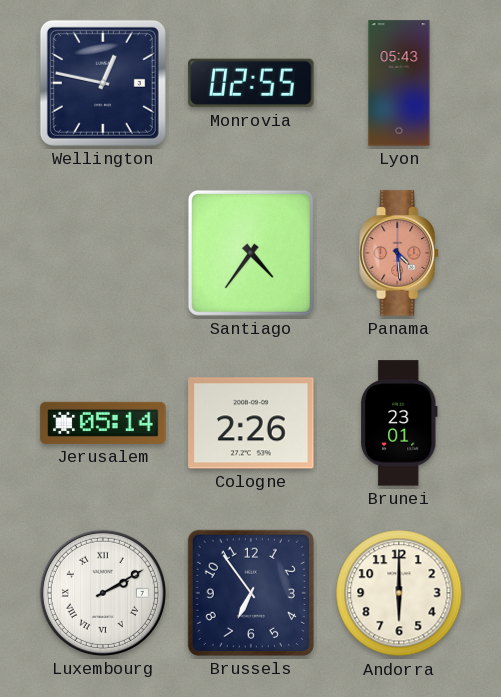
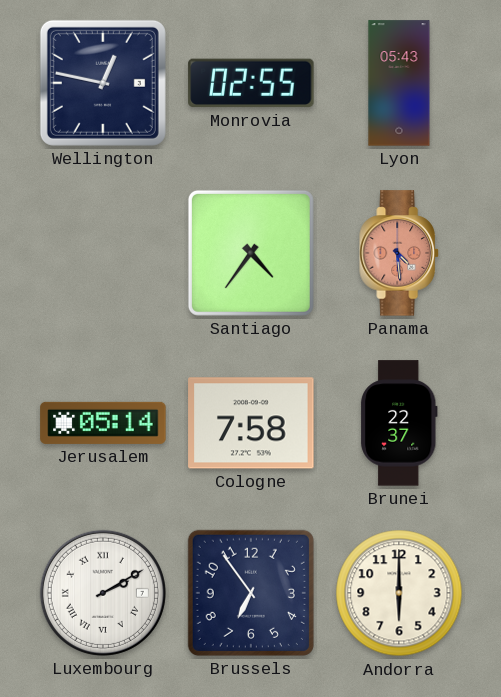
Cologne: 2:26 -> 7:58
Brunei: 23:01 -> 22:37
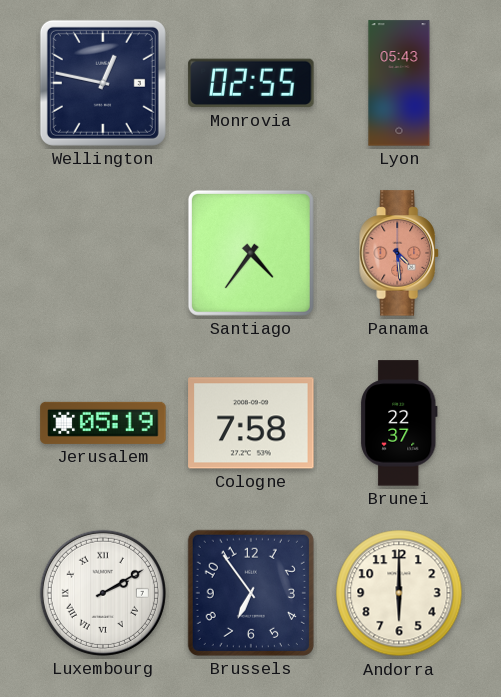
Jerusalem: 05:14 -> 05:19
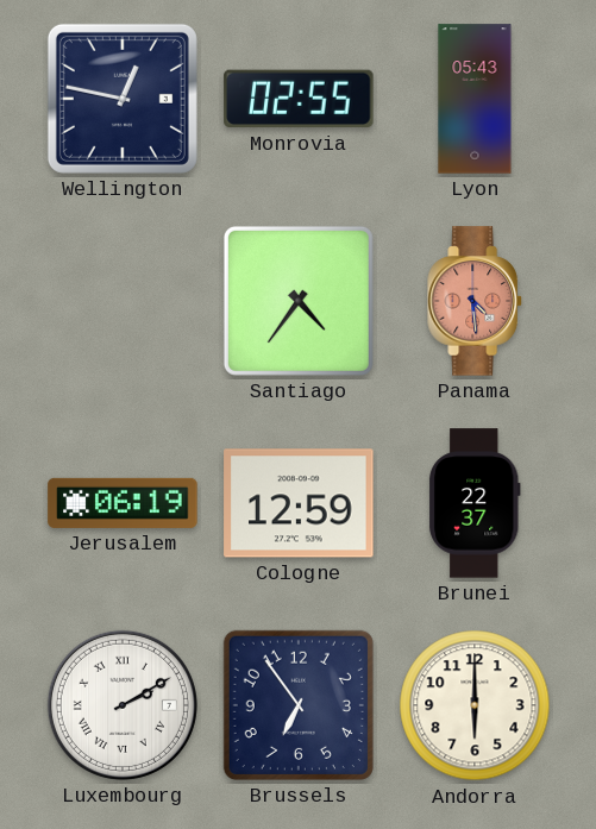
Jerusalem: 05:19 -> 06:19
Cologne: 7:58 -> 12:59
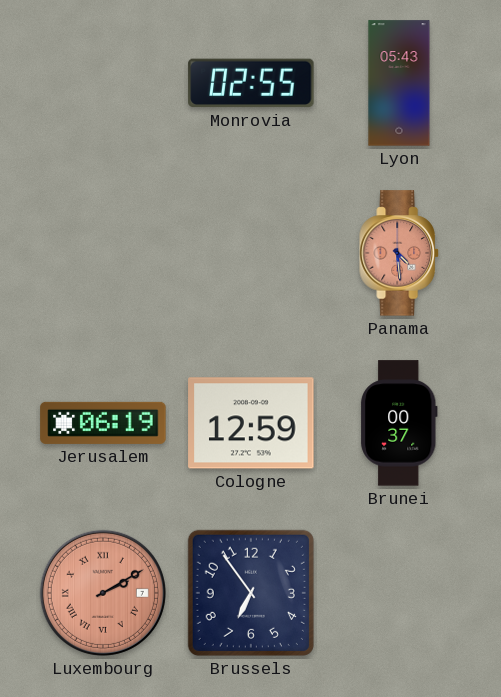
Wellington: 12:47 -> none
Santiago: 4:36 -> none
Brunei: 22:37 -> 00:37
Luxembourg dial: white -> salmon
Andorra: 6:00 -> none
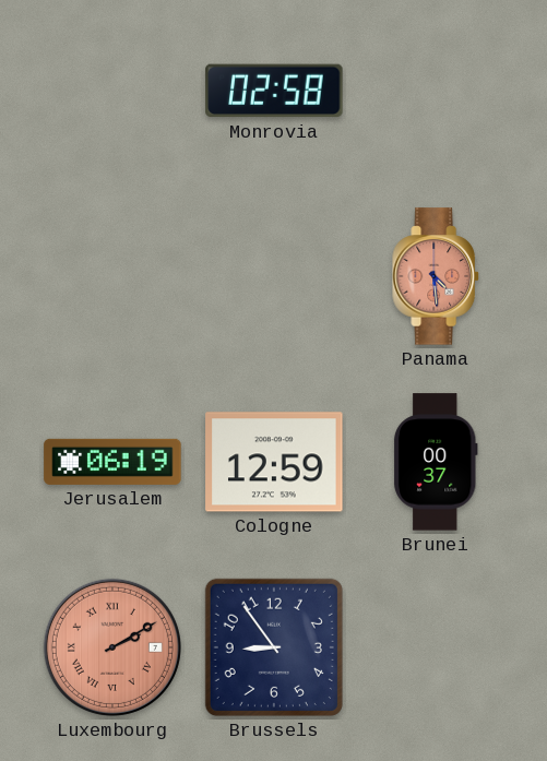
Monrovia: 02:55 -> 02:58
Lyon: 05:43 -> none
Brussels: 6:54 -> 8:54
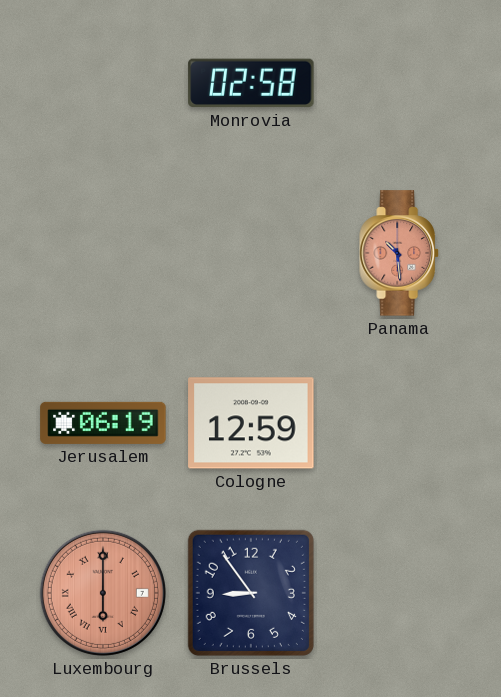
Panama: 4:29 -> 10:29
Brunei: 00:37 -> none
Luxembourg: 2:10 -> 6:00
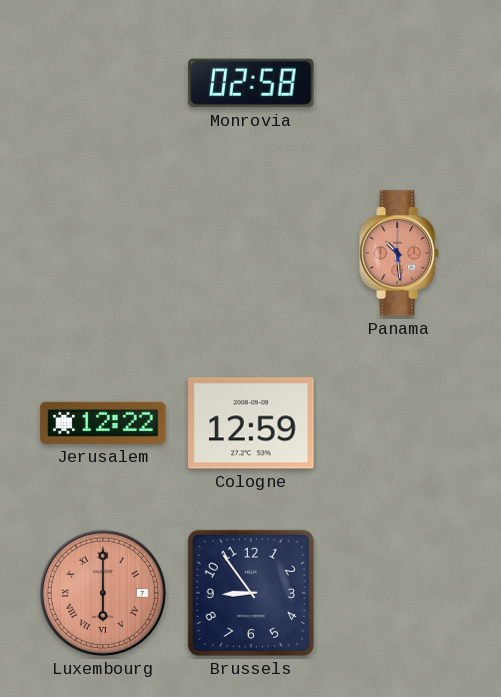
Jerusalem: 06:19 -> 12:22
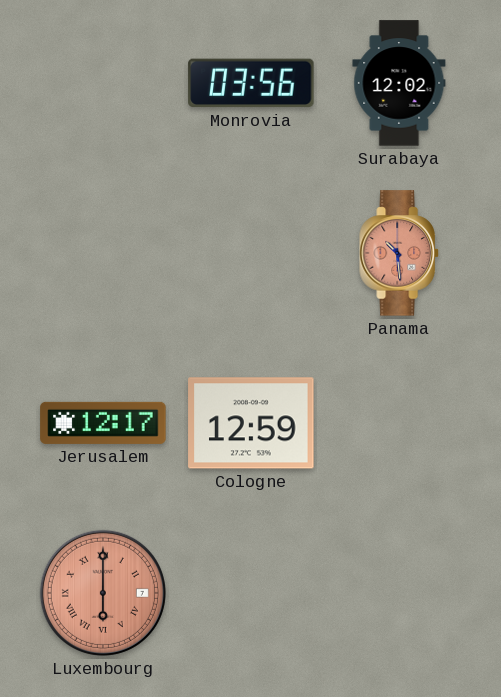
Monrovia: 02:58 -> 03:56
Surabaya: none -> 12:02
Jerusalem: 12:22 -> 12:17
Brussels: 8:54 -> none
